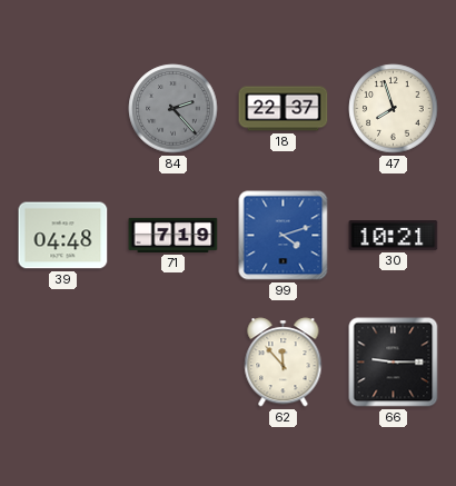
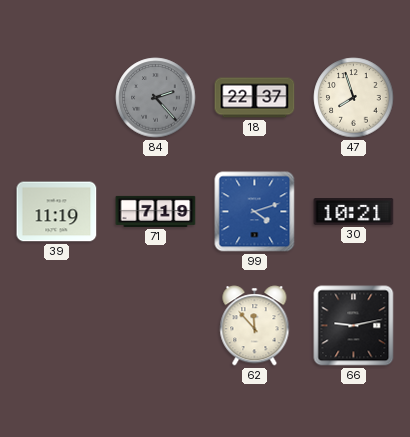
39: 04:48 -> 11:19
66: 9:15 -> 9:13
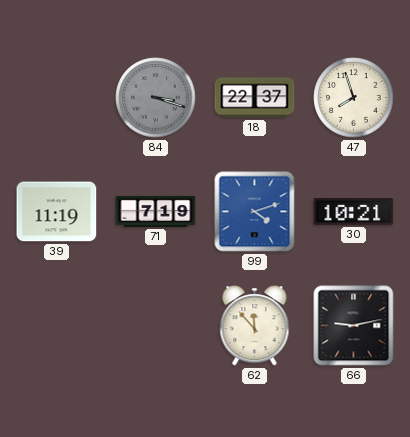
84: 2:23 -> 3:18
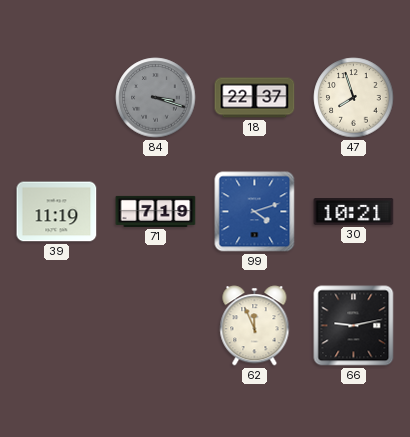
62: 11:53 -> 11:56
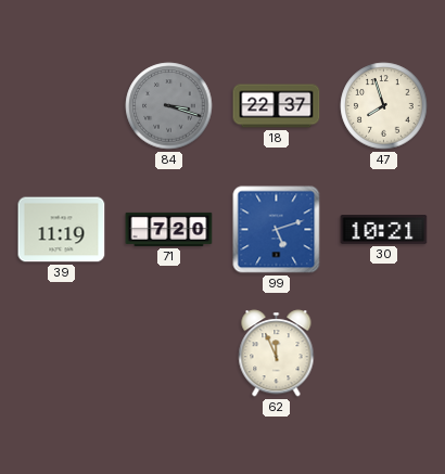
71: 7:19 -> 7:20
99: 4:12 -> 5:12
66: 9:13 -> none
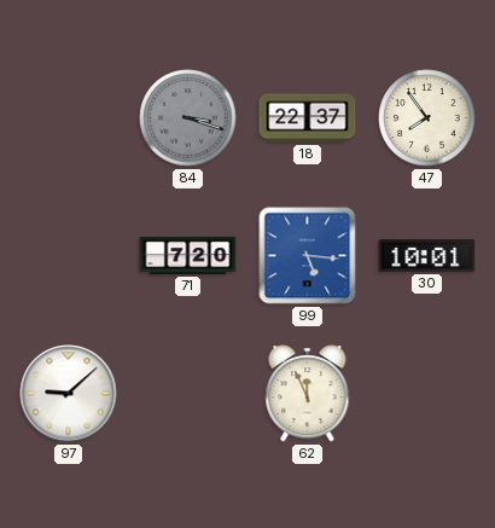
47: 7:57 -> 7:54
39: 11:19 -> none
99: 5:12 -> 5:16
30: 10:21 -> 10:01
97: none -> 9:08
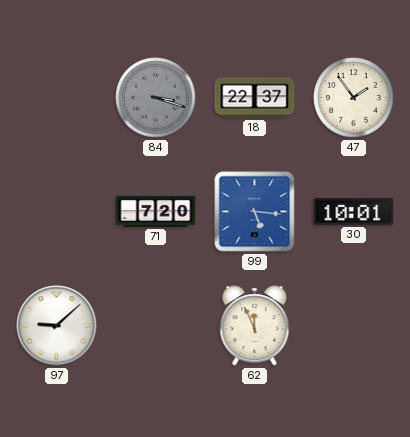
47: 7:54 -> 1:54
